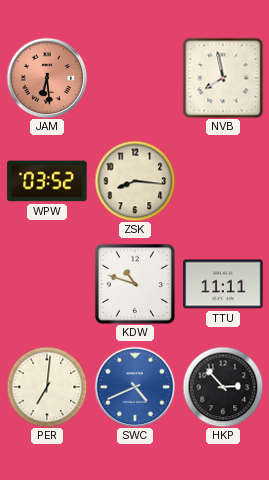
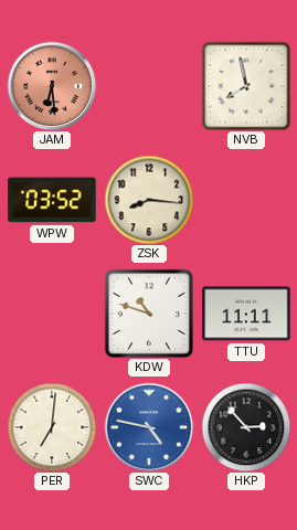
SWC: 4:41 -> 4:47
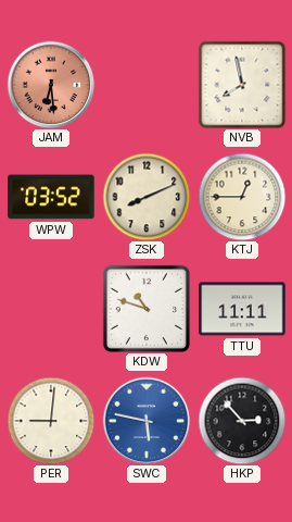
ZSK: 8:16 -> 8:11
KTJ: none -> 12:45
PER: 7:01 -> 9:01
SWC: 4:47 -> 5:47
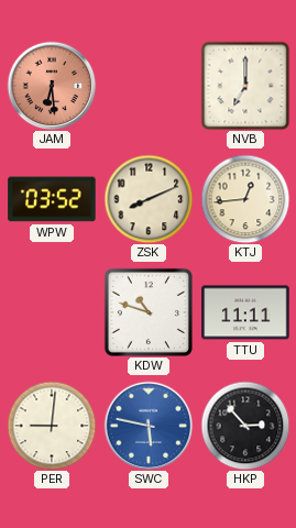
NVB: 7:58 -> 7:00
KTJ: 12:45 -> 12:44
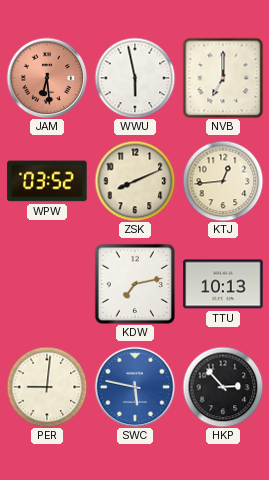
WWU: none -> 5:58
KDW: 10:48 -> 7:13
TTU: 11:11 -> 10:13
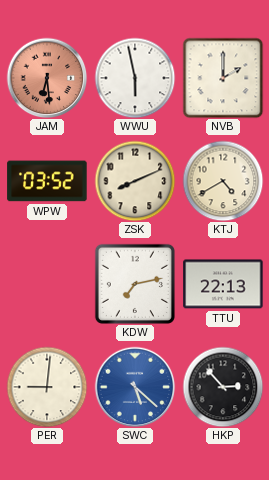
NVB: 7:00 -> 2:00
KTJ: 12:44 -> 4:40
TTU: 10:13 -> 22:13
SWC: 5:47 -> 5:22
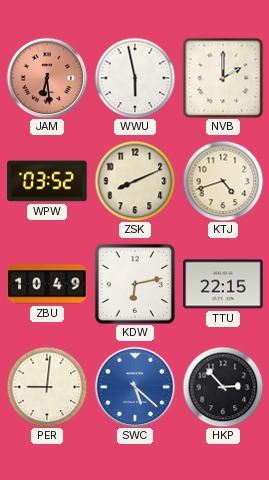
KTJ: 4:40 -> 4:42
ZBU: none -> 10:49
KDW: 7:13 -> 6:13
TTU: 22:13 -> 22:15
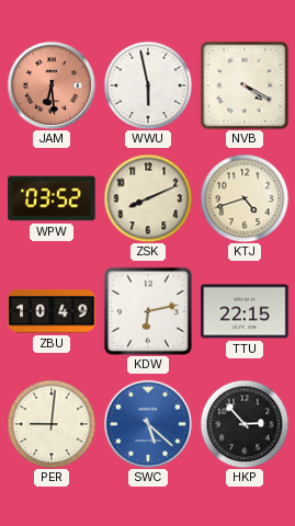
NVB: 2:00 -> 4:20
